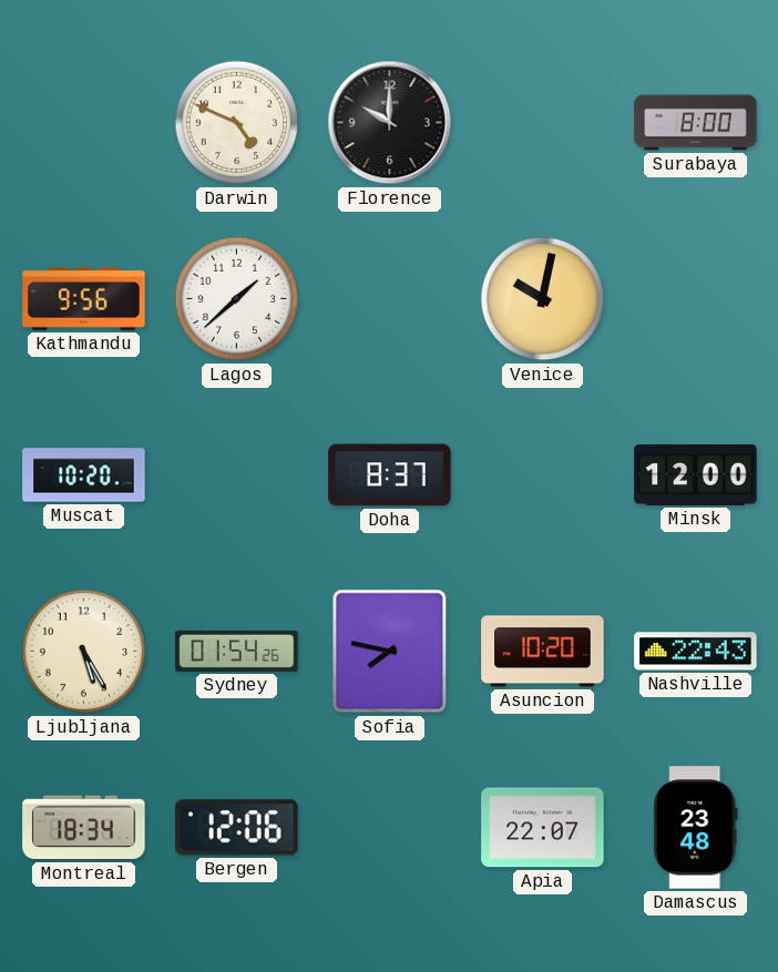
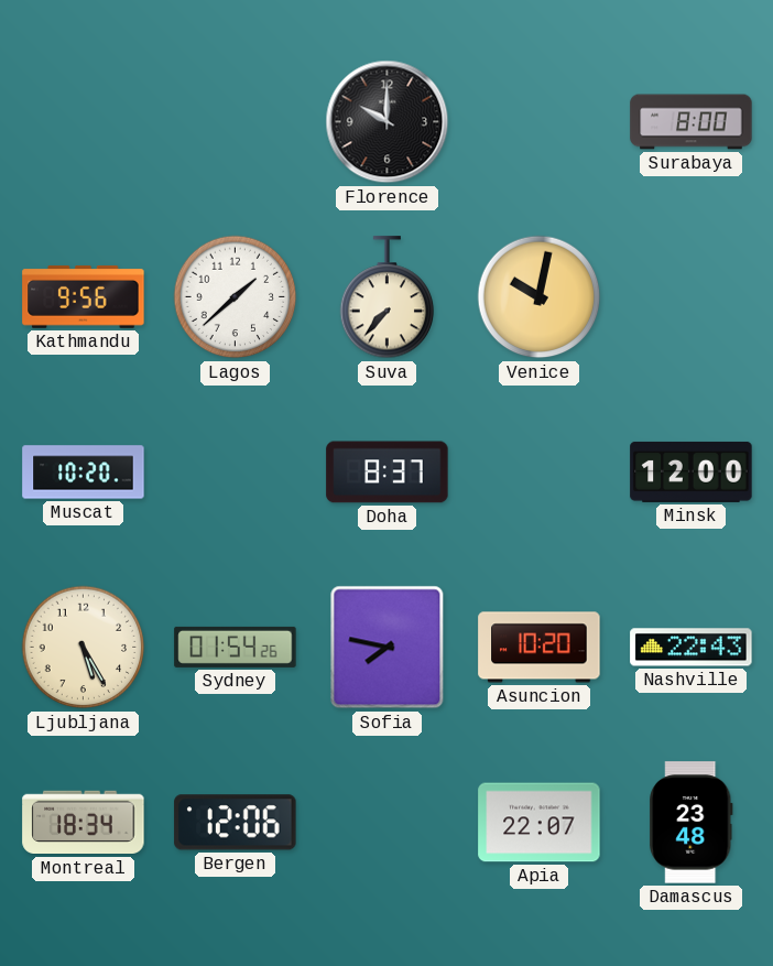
Darwin: 4:49 -> none
Suva: none -> 7:37
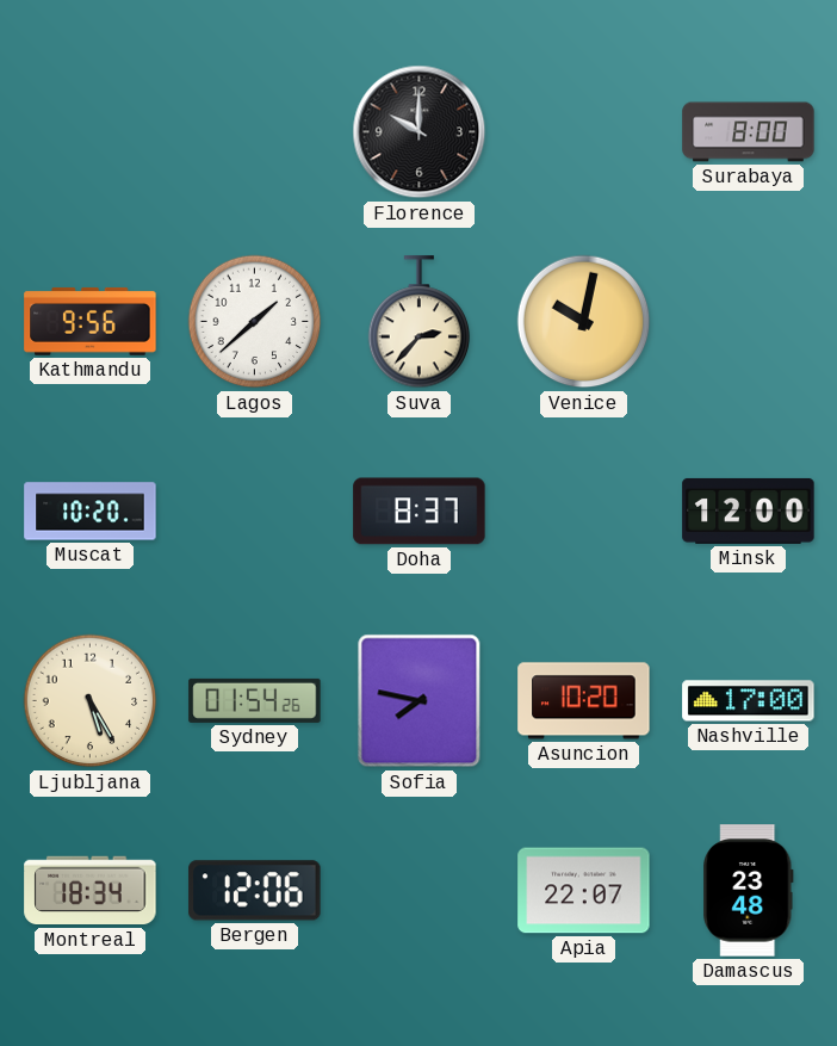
Suva: 7:37 -> 2:37
Nashville: 22:43 -> 17:00
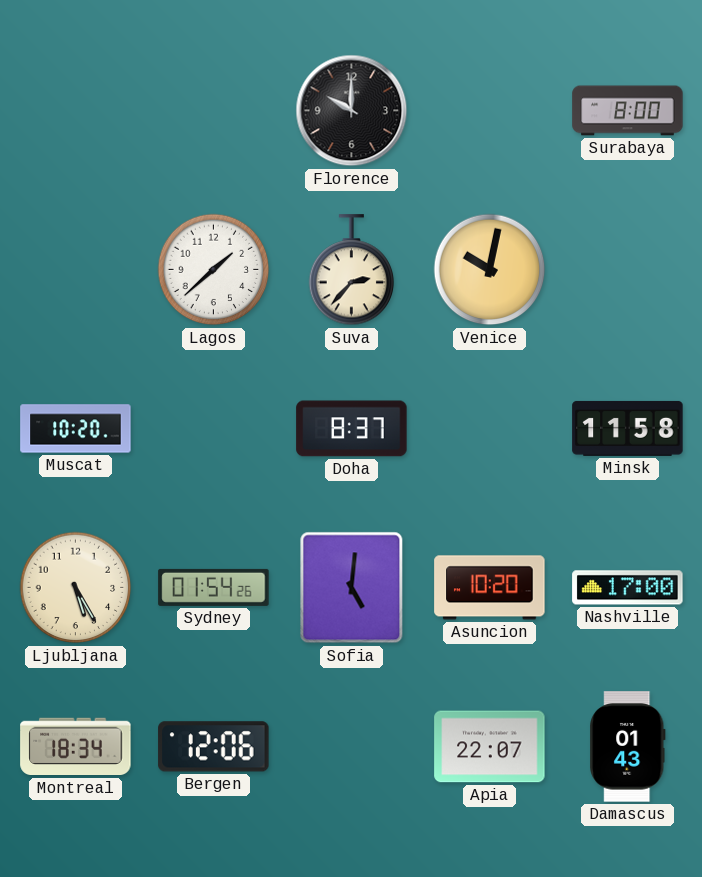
Kathmandu: 9:56 -> none
Minsk: 12:00 -> 11:58
Sofia: 7:47 -> 5:01
Damascus: 23:48 -> 01:43
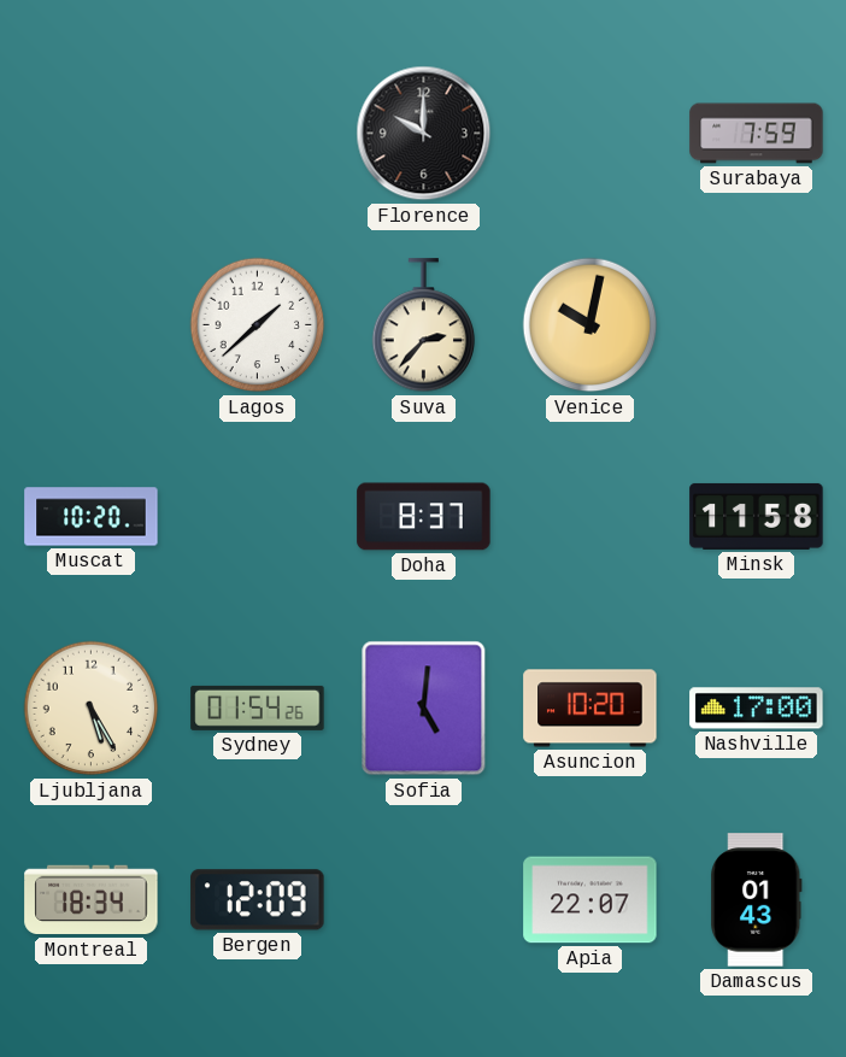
Surabaya: 8:00 -> 7:59
Bergen: 12:06 -> 12:09
